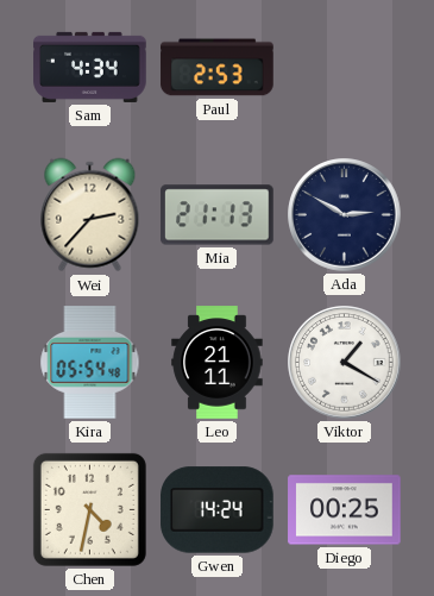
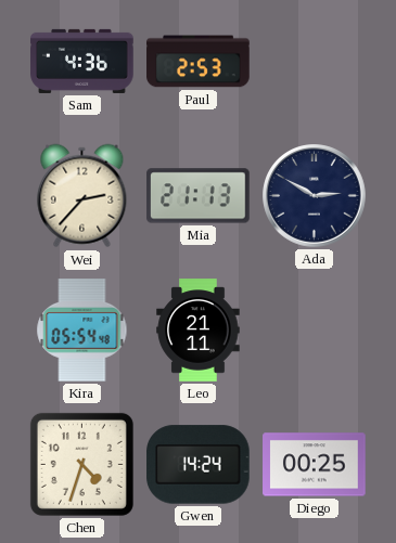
Sam: 4:34 -> 4:36
Viktor: 1:20 -> none
Chen: 4:32 -> 4:33
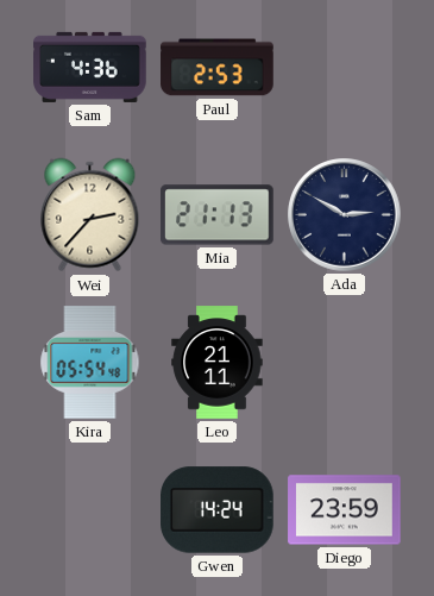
Chen: 4:33 -> none
Diego: 00:25 -> 23:59
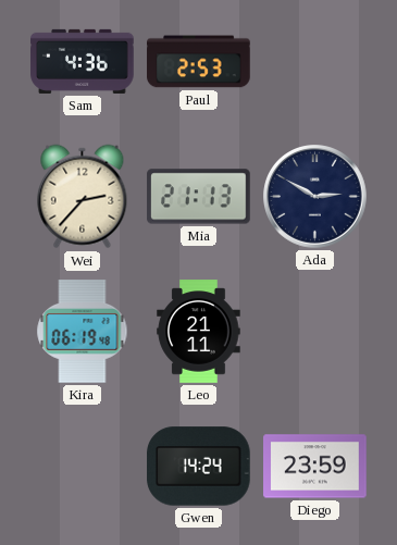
Kira: 05:54 -> 06:19
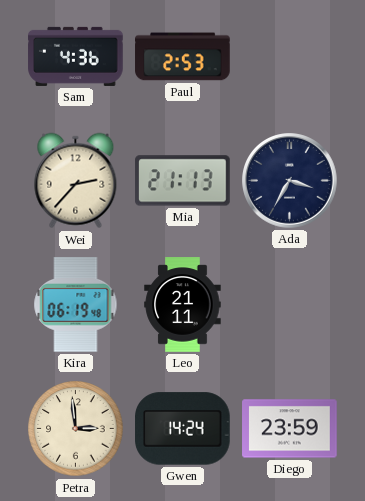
Ada: 2:50 -> 3:35
Petra: none -> 2:59
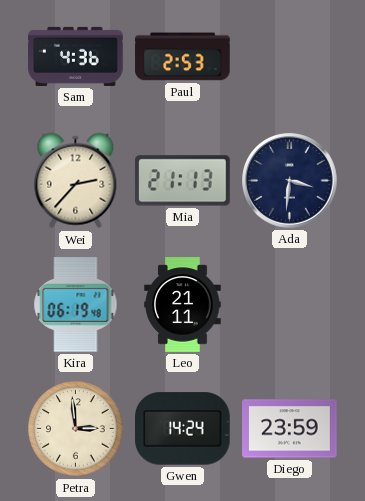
Ada: 3:35 -> 3:31
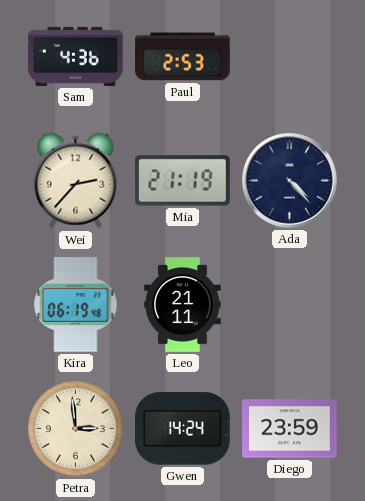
Mia: 21:13 -> 21:19
Ada: 3:31 -> 4:23
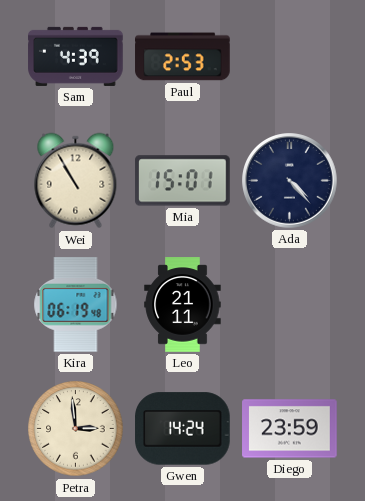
Sam: 4:36 -> 4:39
Wei: 2:37 -> 10:55
Mia: 21:19 -> 15:01
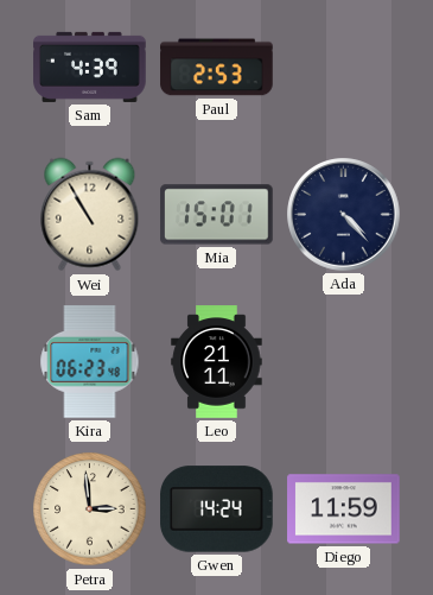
Kira: 06:19 -> 06:23
Diego: 23:59 -> 11:59
